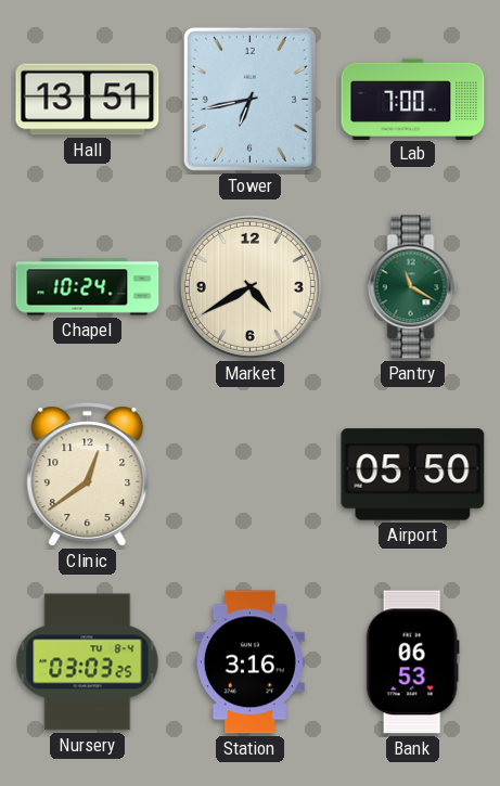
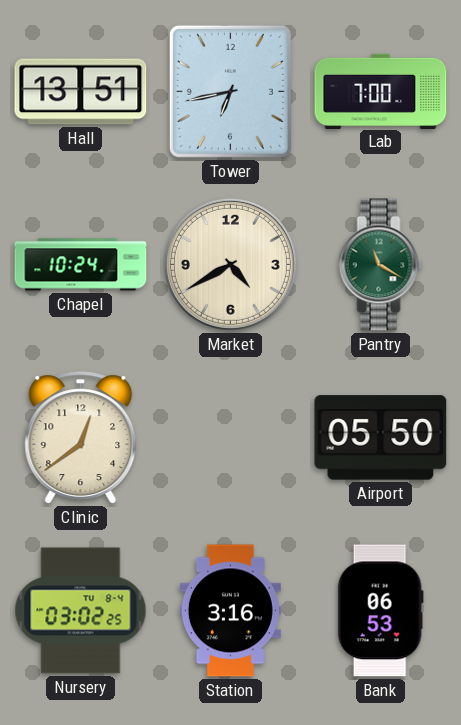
Nursery: 03:03 -> 03:02
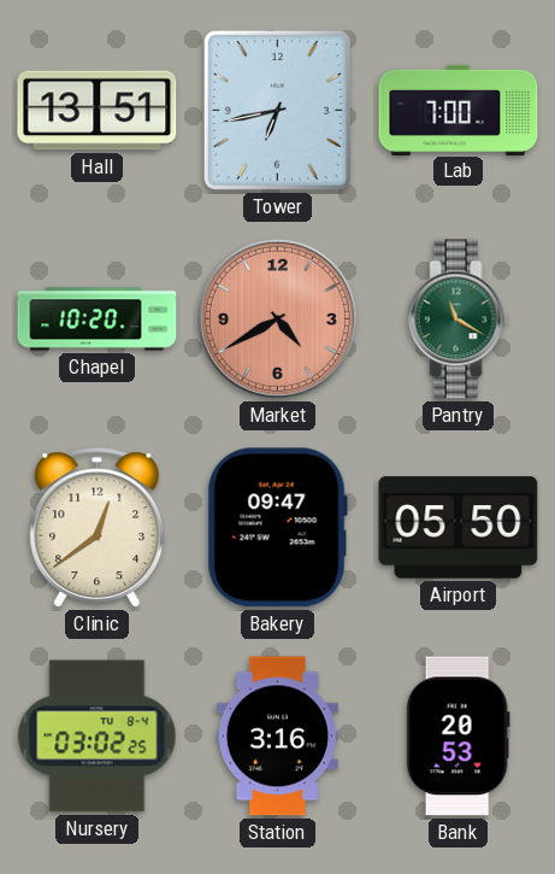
Chapel: 10:24 -> 10:20
Market dial: cream -> salmon
Bakery: none -> 09:47
Bank: 06:53 -> 20:53
